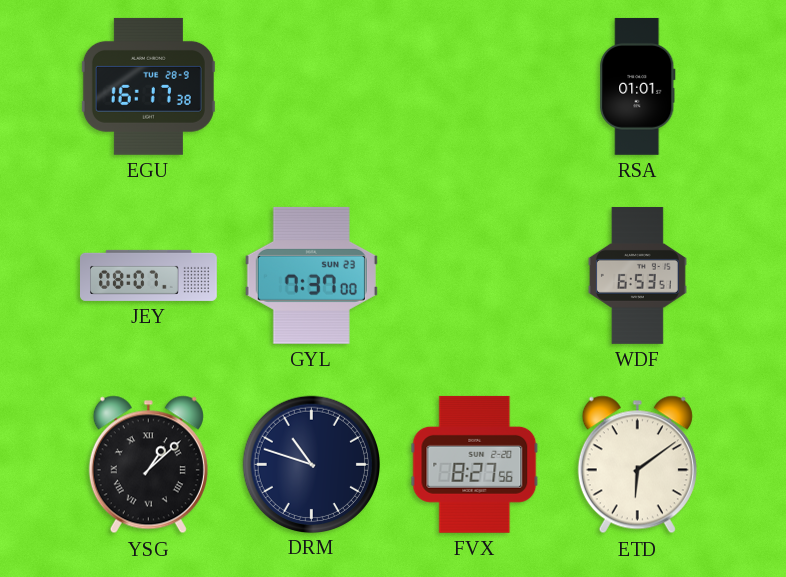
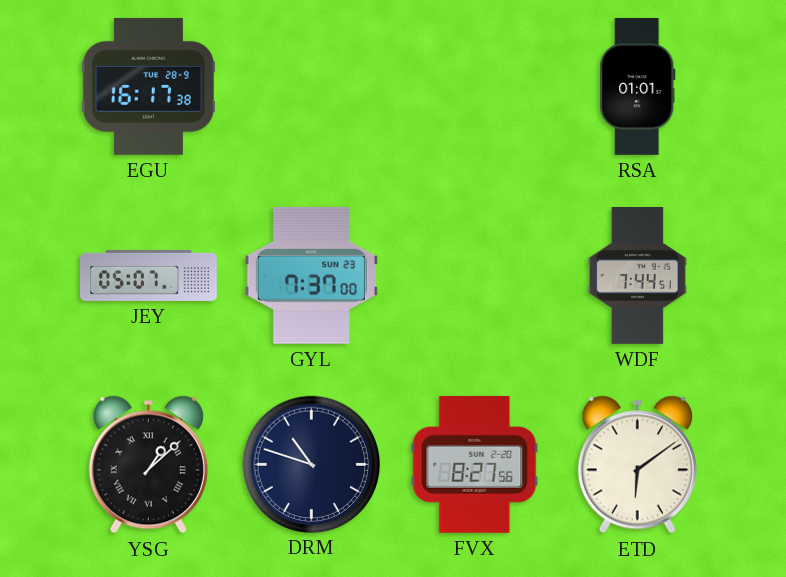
JEY: 08:07 -> 05:07
WDF: 6:53 -> 7:44
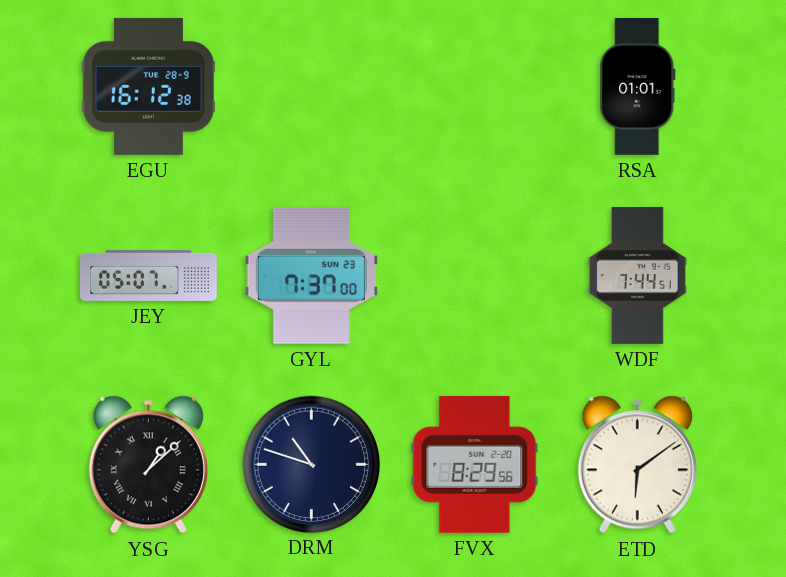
EGU: 16:17 -> 16:12
FVX: 8:27 -> 8:29
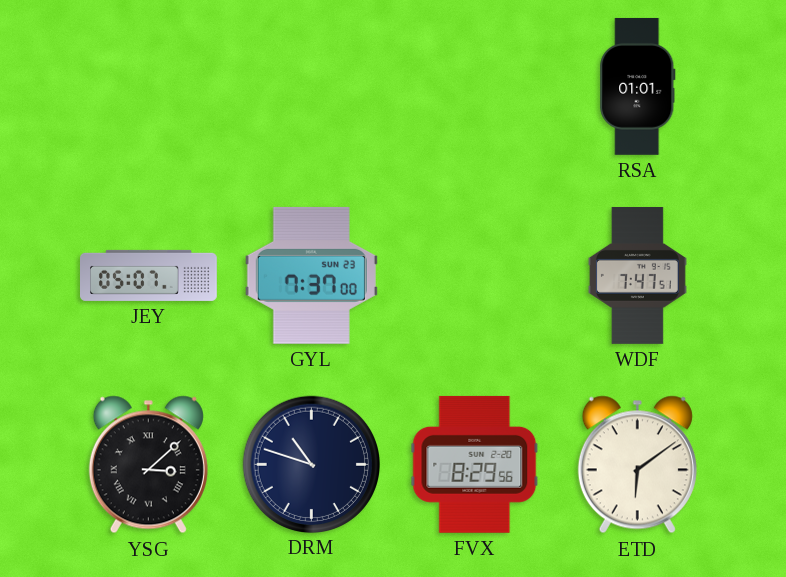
EGU: 16:12 -> none
WDF: 7:44 -> 7:47
YSG: 1:08 -> 3:08
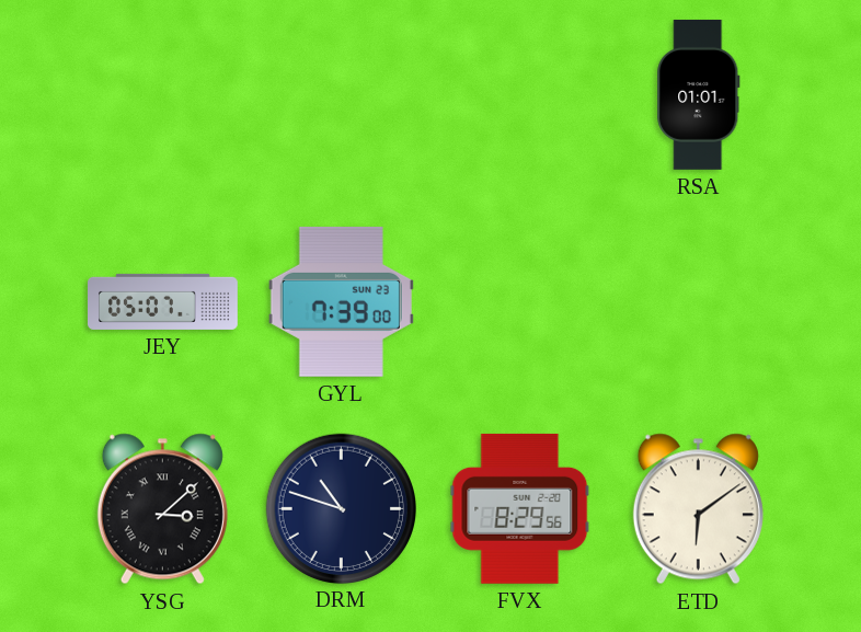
GYL: 7:37 -> 7:39
WDF: 7:47 -> none
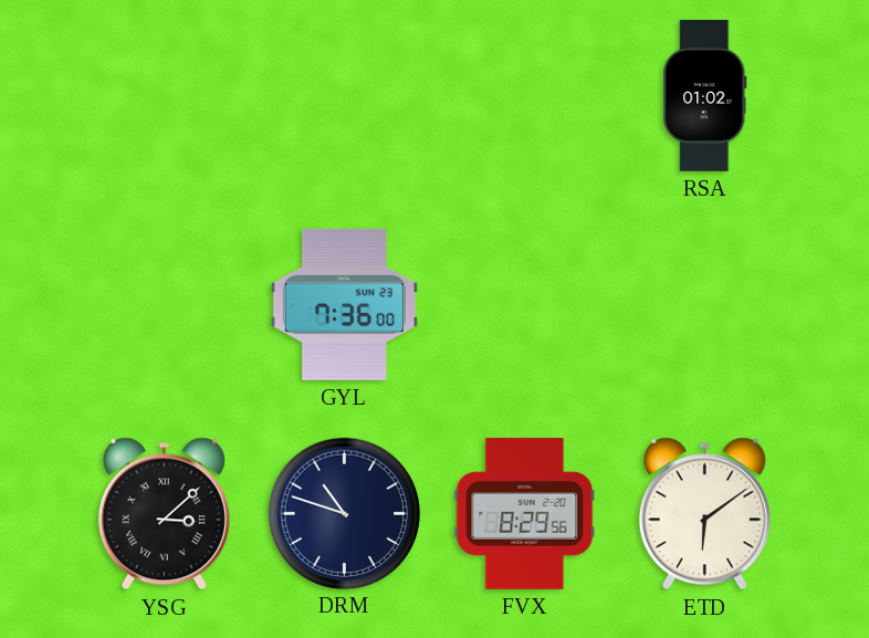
RSA: 01:01 -> 01:02
JEY: 05:07 -> none
GYL: 7:39 -> 7:36
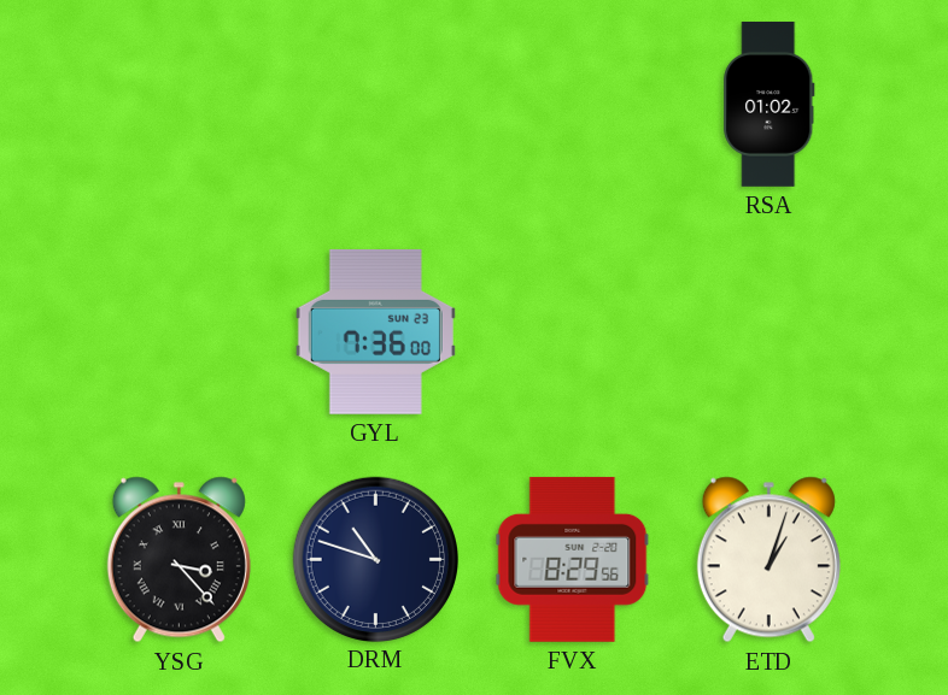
YSG: 3:08 -> 3:23
ETD: 6:09 -> 1:03
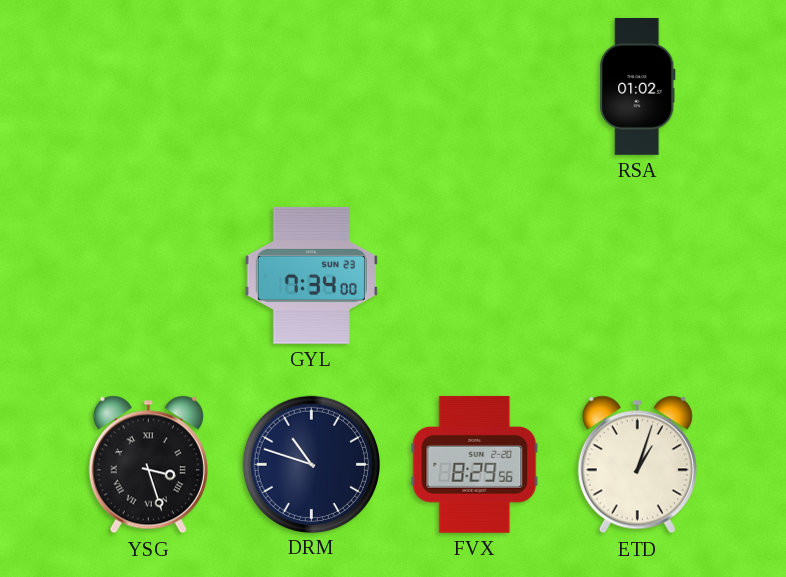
GYL: 7:36 -> 7:34
YSG: 3:23 -> 3:27
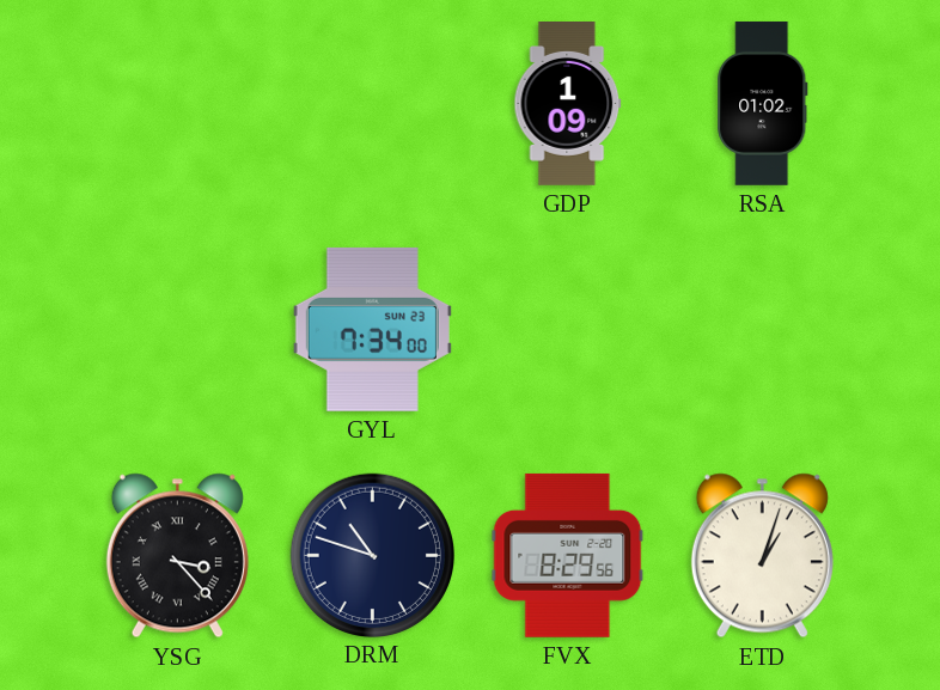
GDP: none -> 1:09
YSG: 3:27 -> 3:23
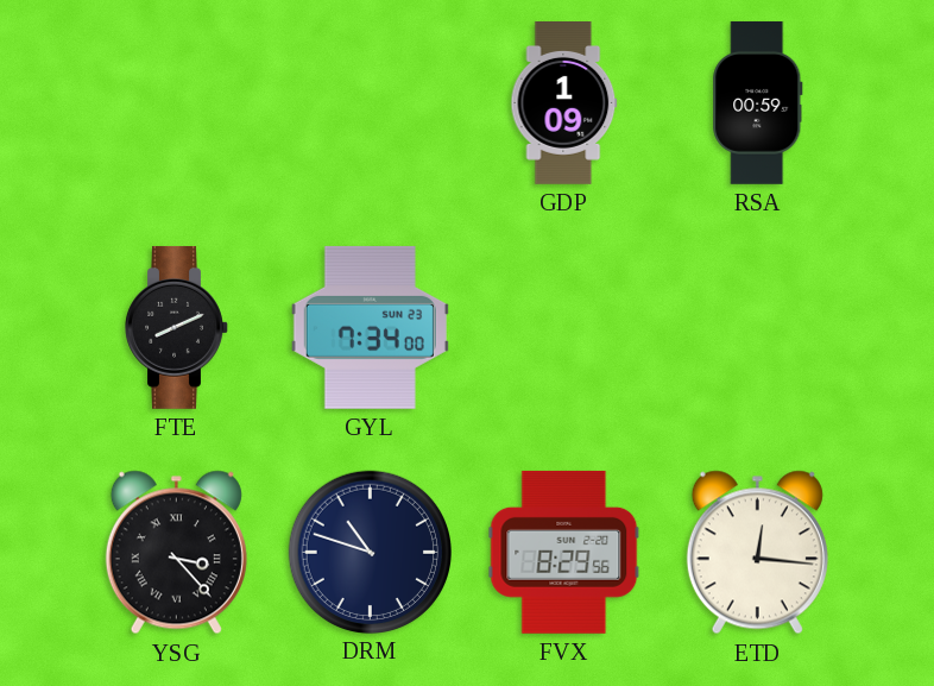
RSA: 01:02 -> 00:59
FTE: none -> 8:11
ETD: 1:03 -> 12:16
